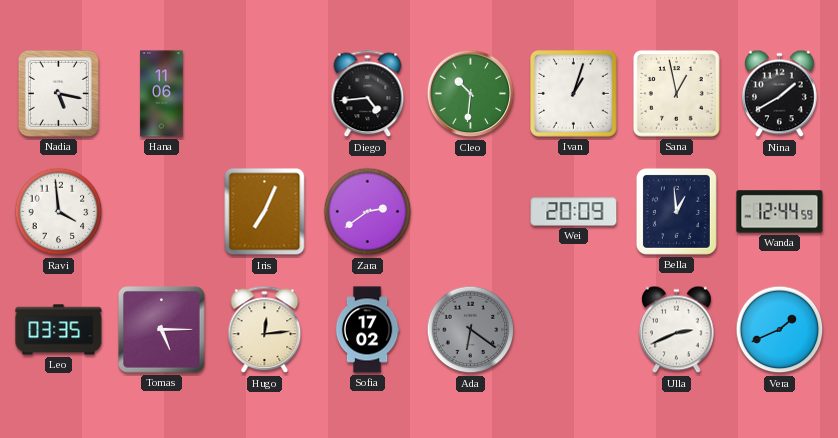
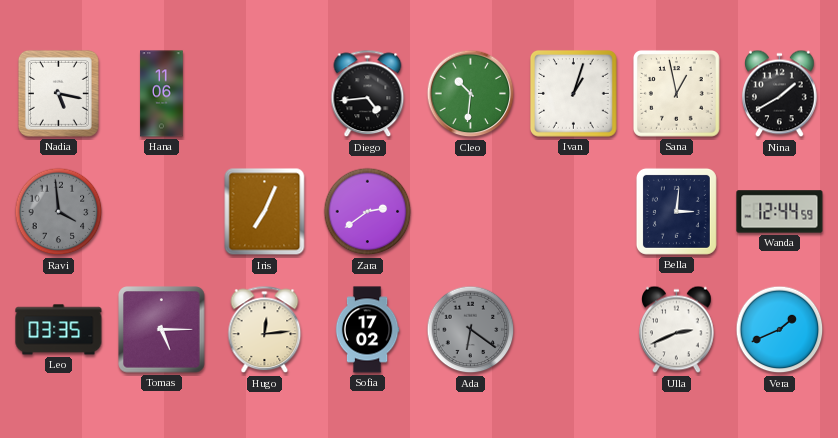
Ravi dial: white -> grey
Wei: 20:09 -> none
Bella: 12:59 -> 3:01
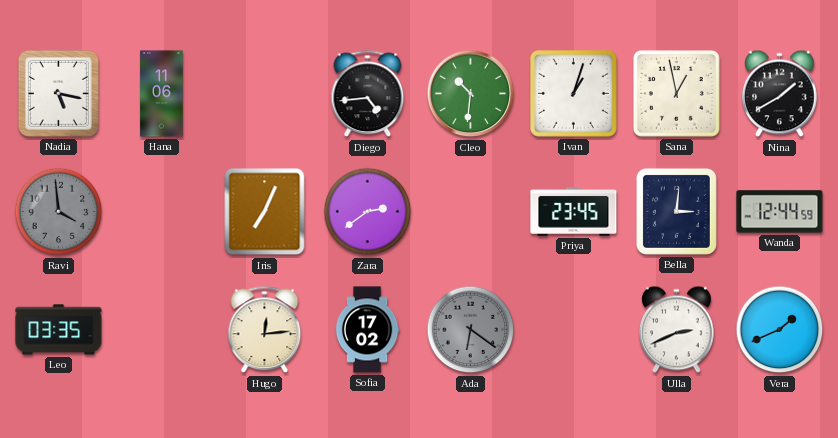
Priya: none -> 23:45
Tomas: 5:15 -> none
